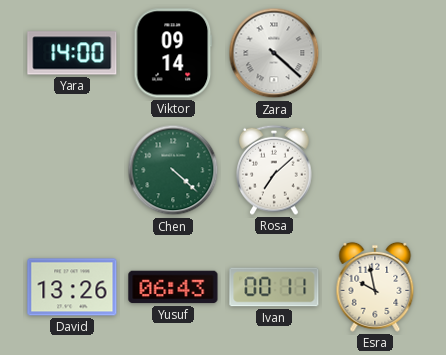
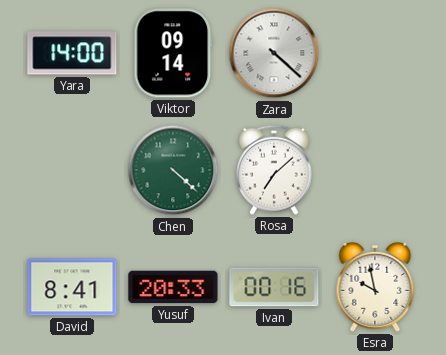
David: 13:26 -> 8:41
Yusuf: 06:43 -> 20:33
Ivan: 00:11 -> 00:16
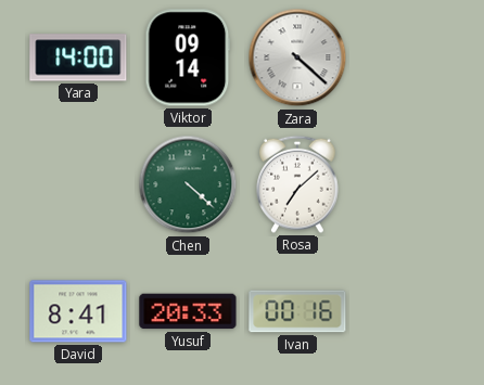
Esra: 9:58 -> none
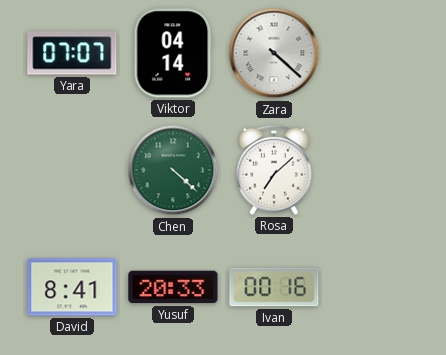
Yara: 14:00 -> 07:07
Viktor: 09:14 -> 04:14
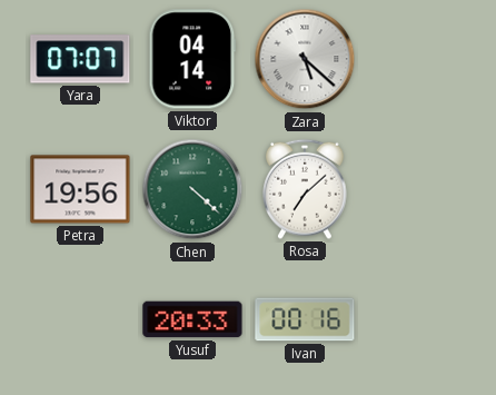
Zara: 4:22 -> 5:22
Petra: none -> 19:56
David: 8:41 -> none
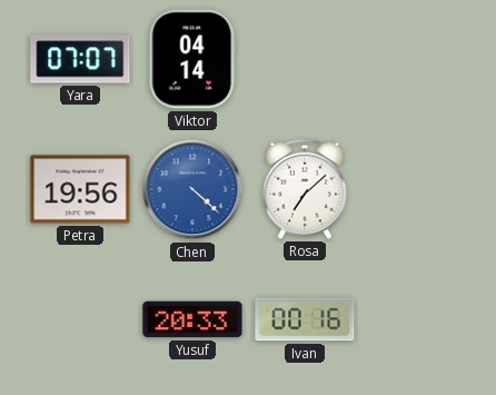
Zara: 5:22 -> none
Chen dial: green -> blue
